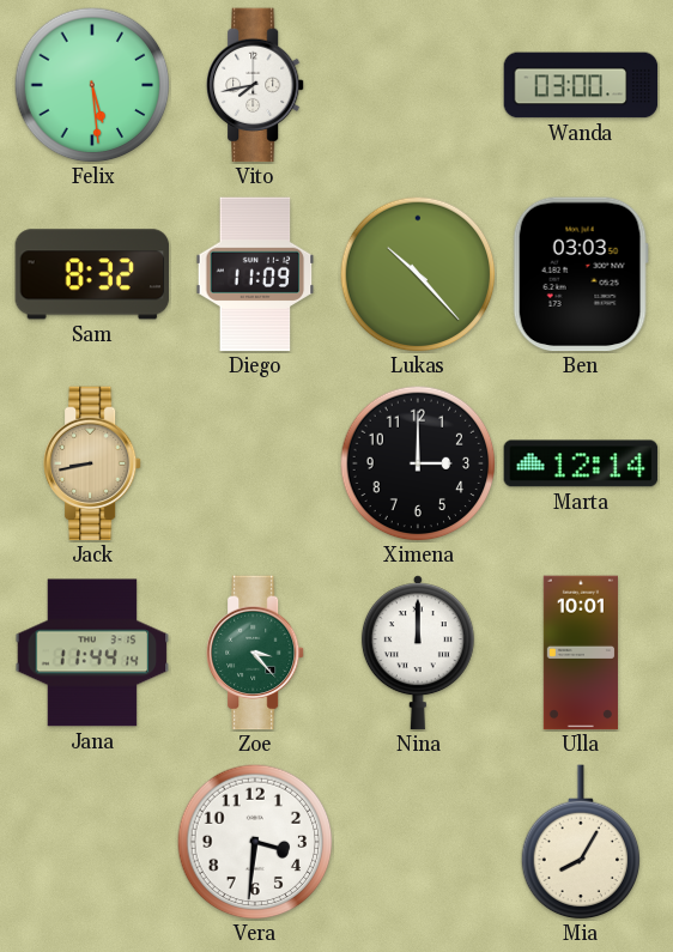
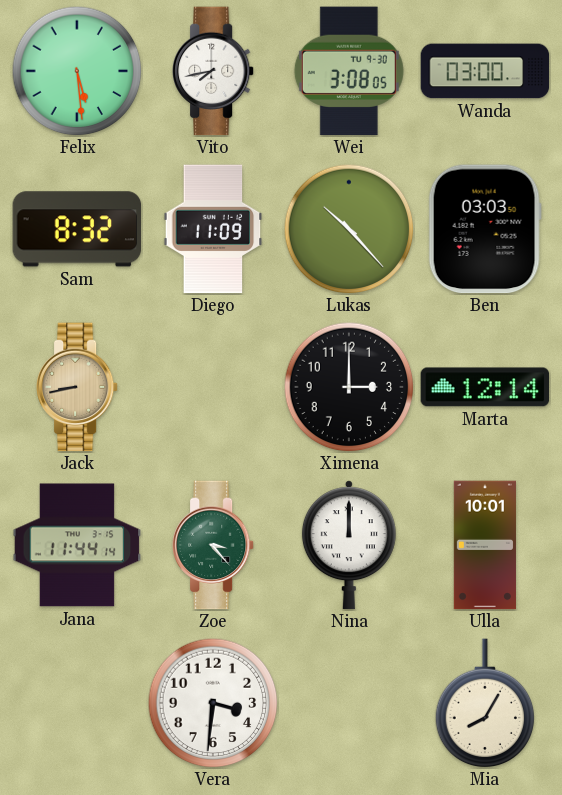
Wei: none -> 3:08
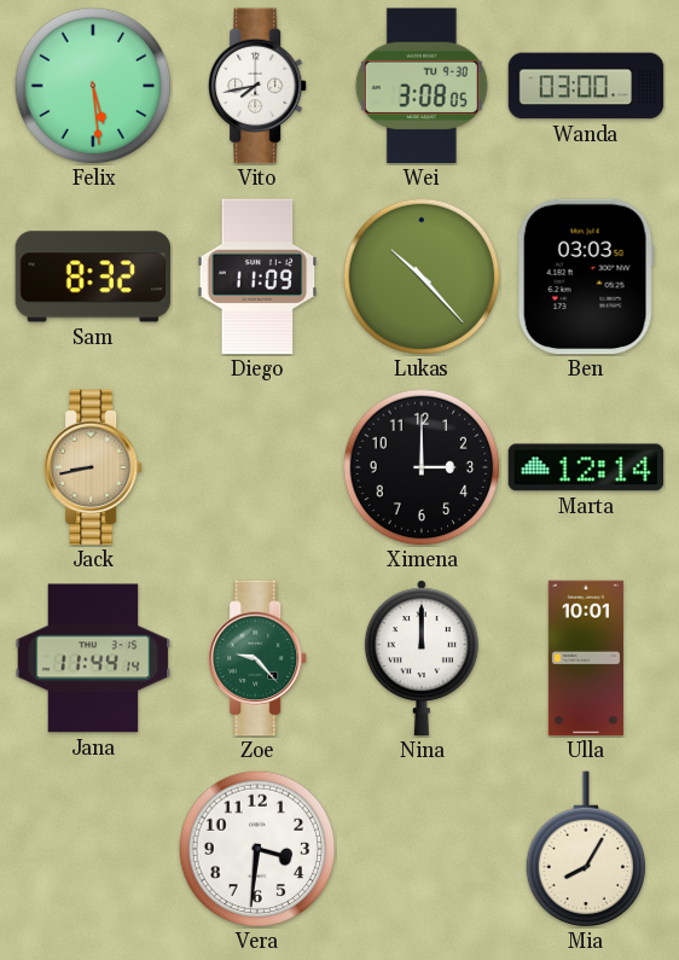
Zoe: 3:23 -> 9:23
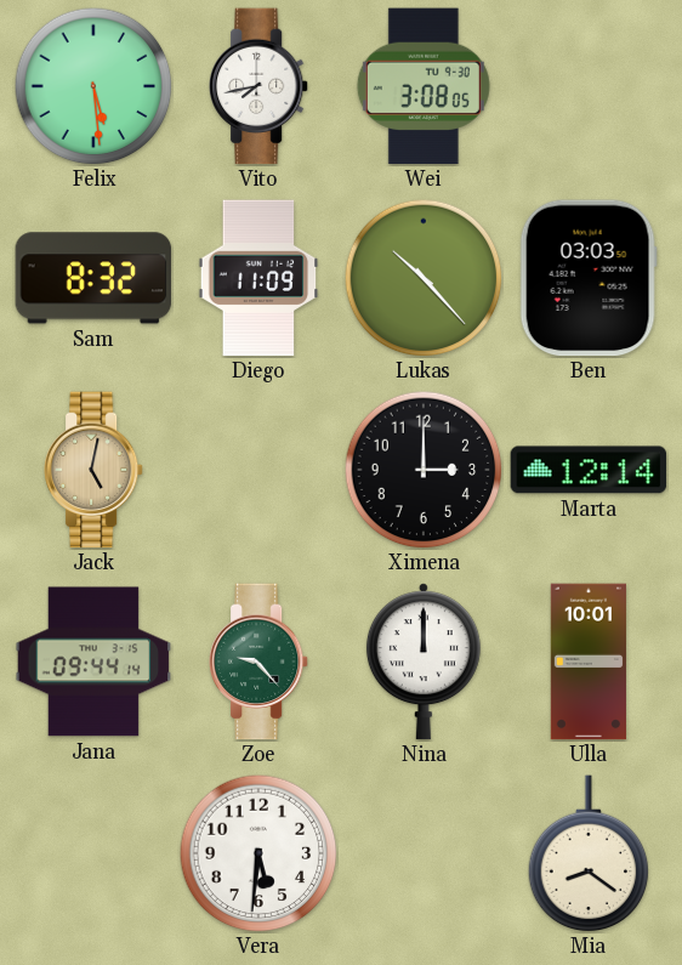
Wanda: 03:00 -> none
Jack: 8:43 -> 5:02
Jana: 11:44 -> 09:44
Vera: 3:31 -> 5:31
Mia: 8:05 -> 8:21
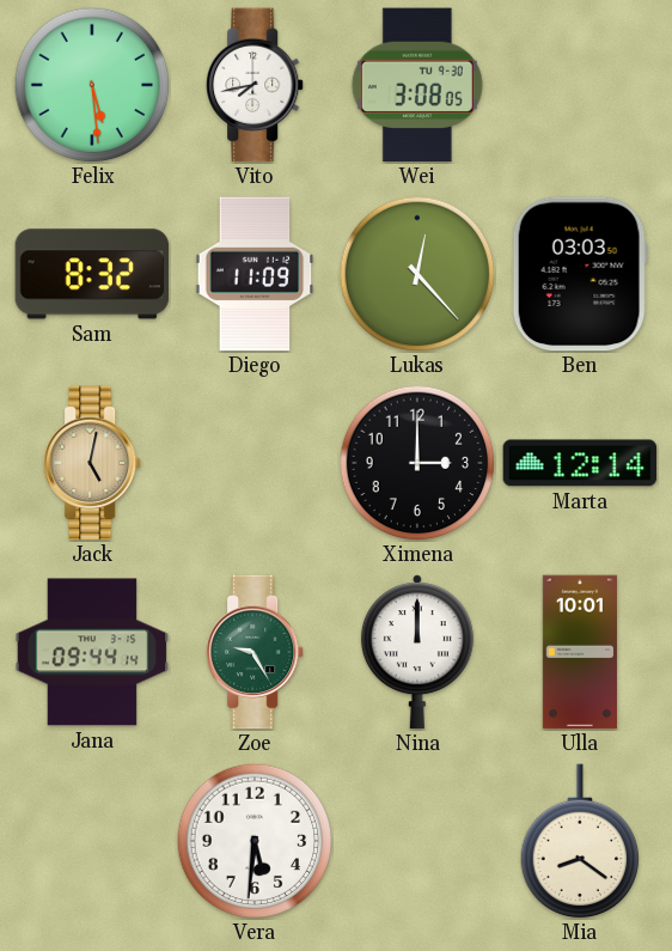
Lukas: 10:23 -> 12:23
Zoe: 9:23 -> 9:25
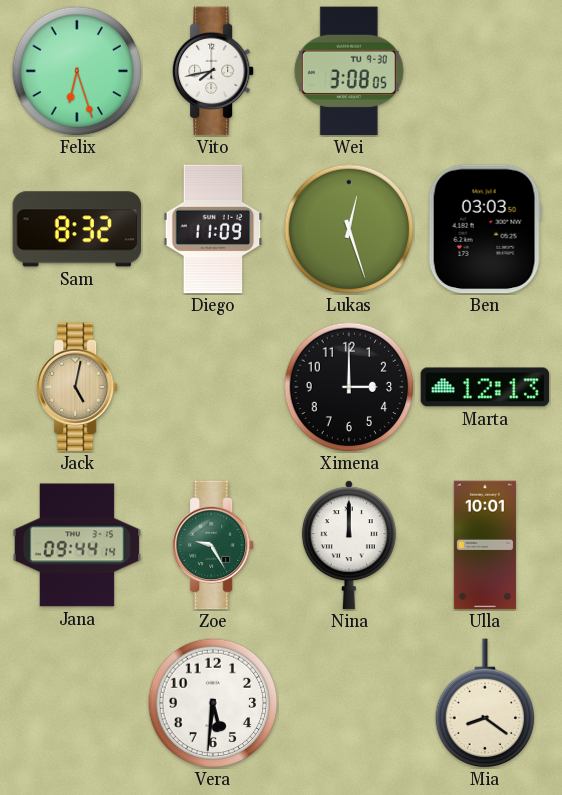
Felix: 5:29 -> 6:27
Lukas: 12:23 -> 12:27
Marta: 12:14 -> 12:13
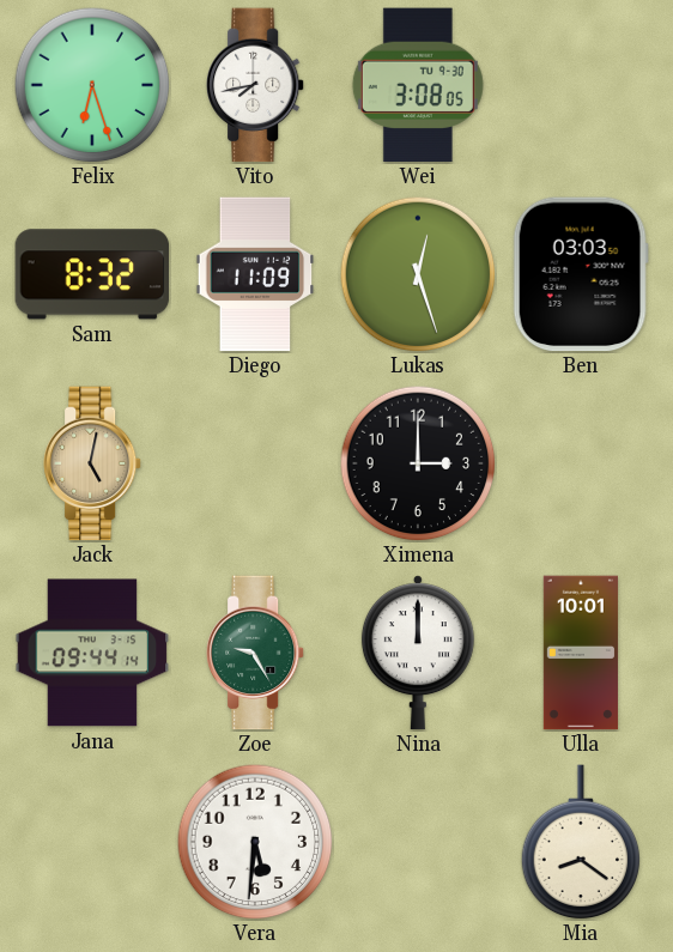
Marta: 12:13 -> none
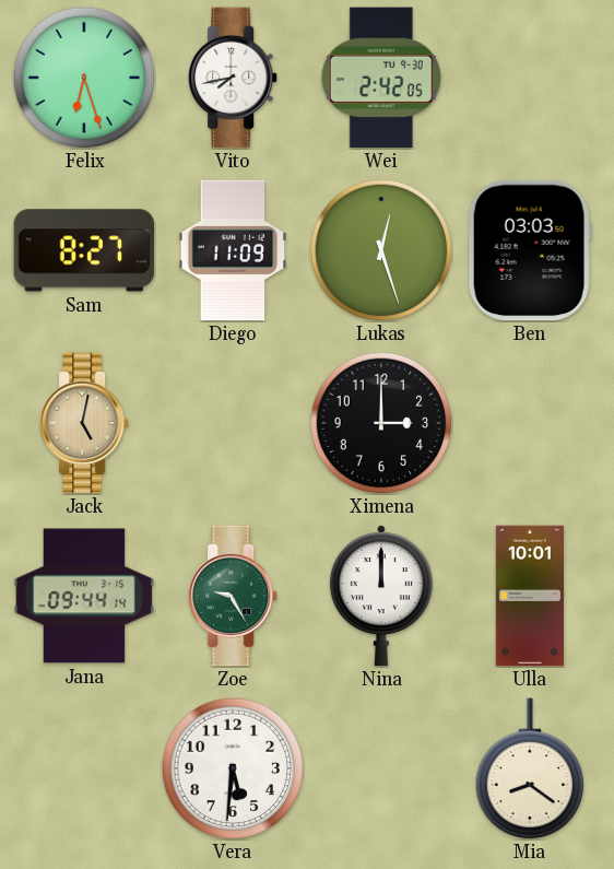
Wei: 3:08 -> 2:42
Sam: 8:32 -> 8:27
